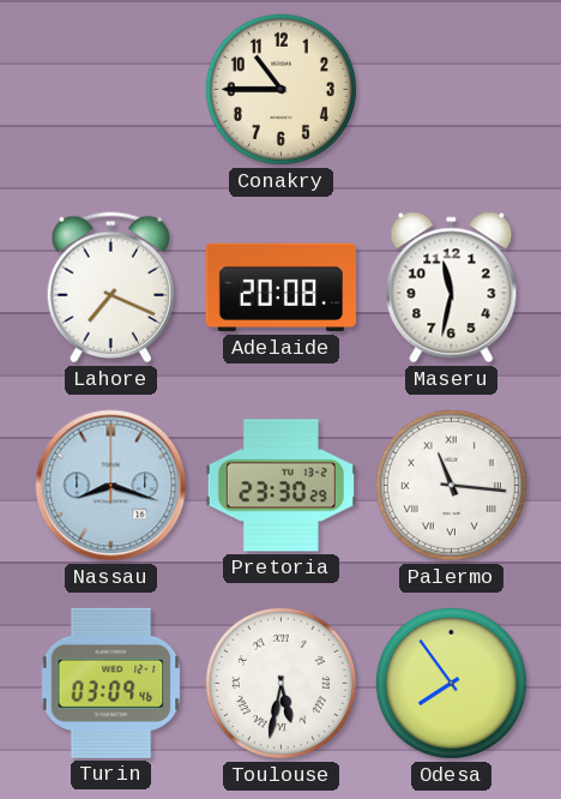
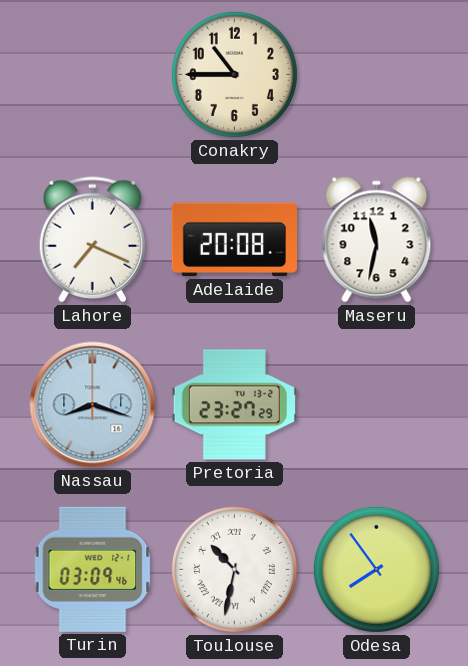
Pretoria: 23:30 -> 23:27
Palermo: 11:16 -> none
Toulouse: 5:32 -> 10:32
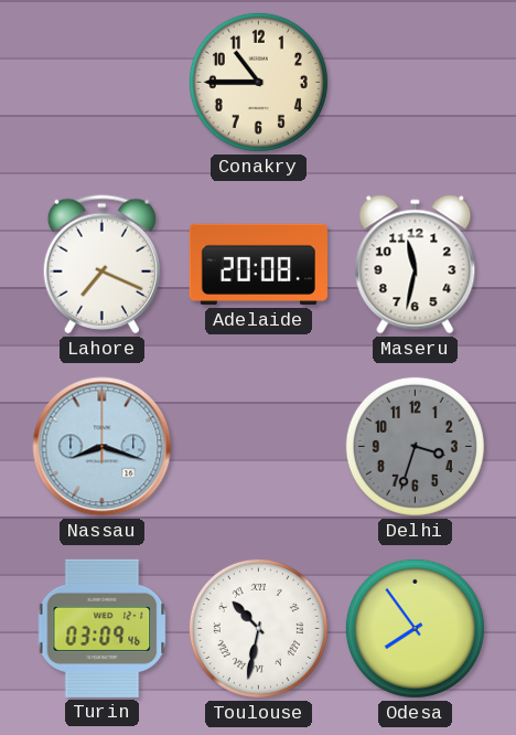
Pretoria: 23:27 -> none
Delhi: none -> 3:33
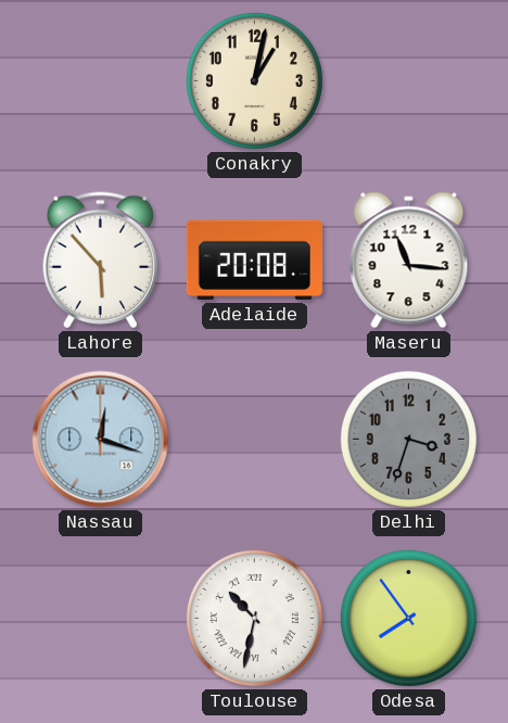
Conakry: 10:45 -> 1:02
Lahore: 7:19 -> 5:53
Maseru: 11:32 -> 11:16
Nassau: 8:18 -> 12:18
Turin: 03:09 -> none
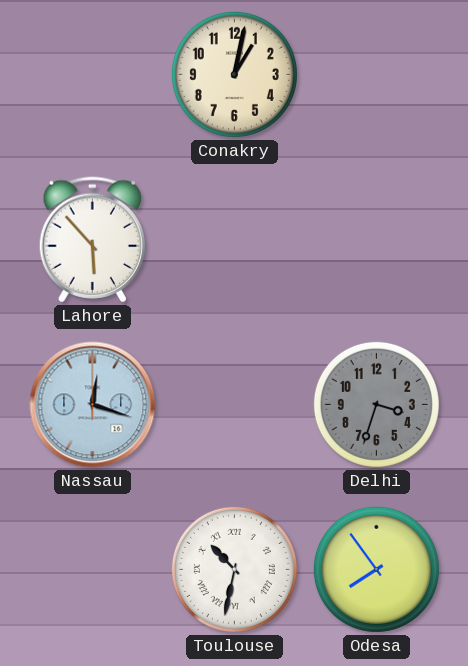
Adelaide: 20:08 -> none
Maseru: 11:16 -> none
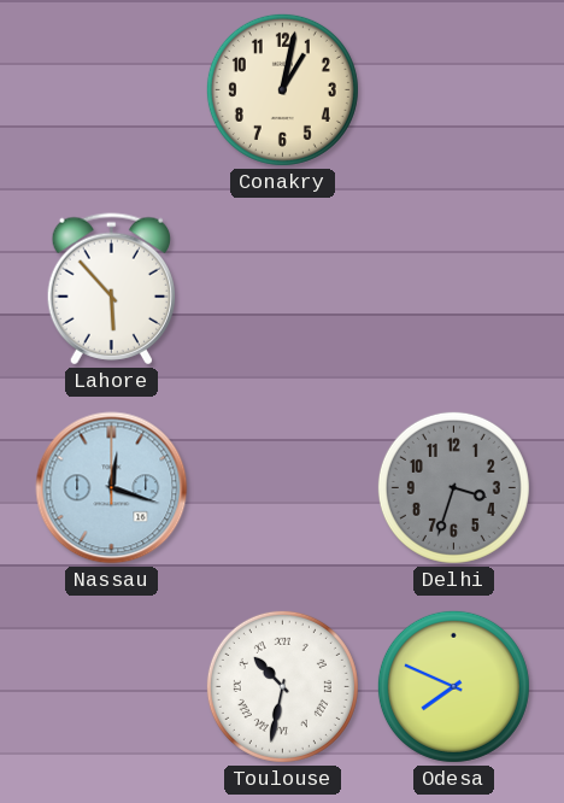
Odesa: 7:54 -> 7:49
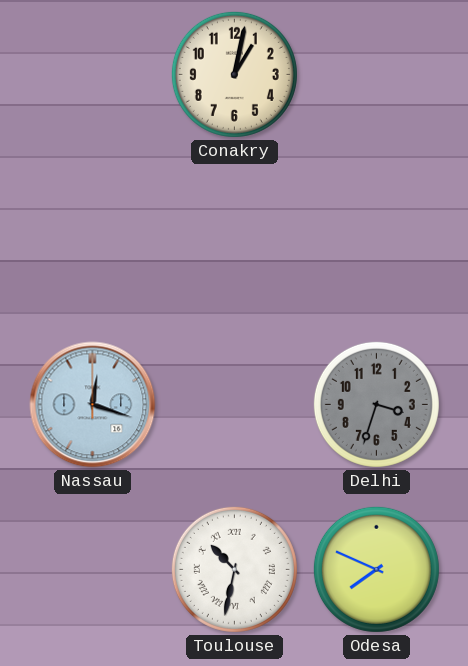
Lahore: 5:53 -> none
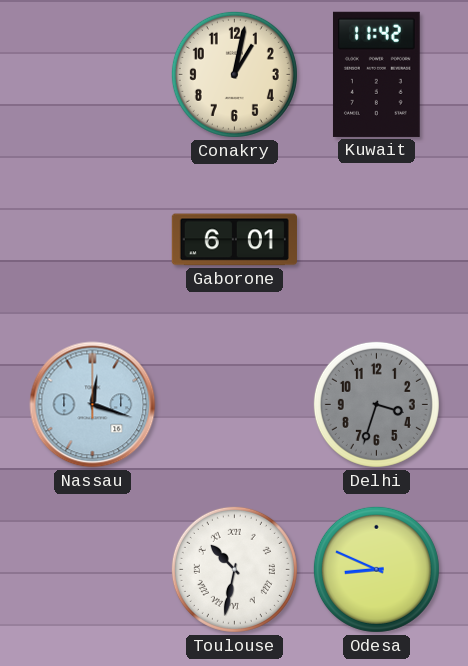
Kuwait: none -> 11:42
Gaborone: none -> 6:01
Odesa: 7:49 -> 8:49
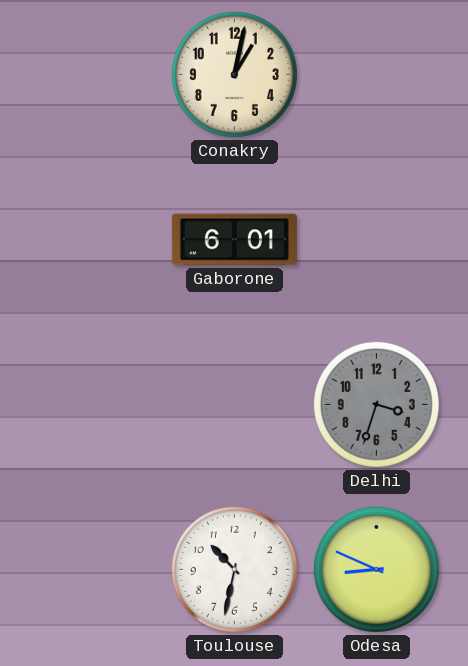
Kuwait: 11:42 -> none
Nassau: 12:18 -> none
Toulouse numerals: Roman -> Arabic
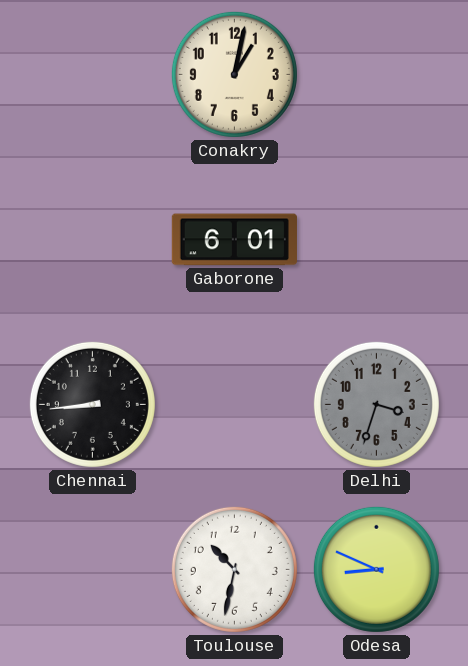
Chennai: none -> 8:44
